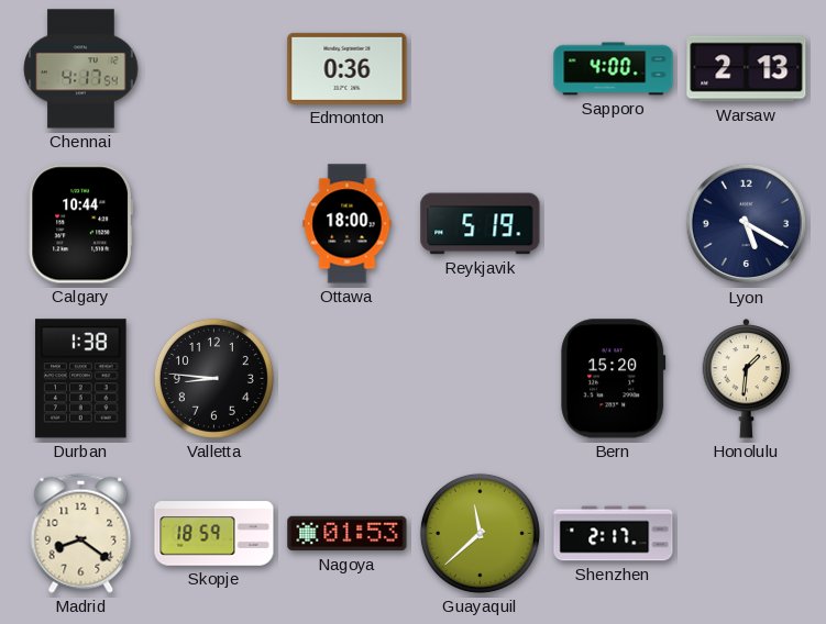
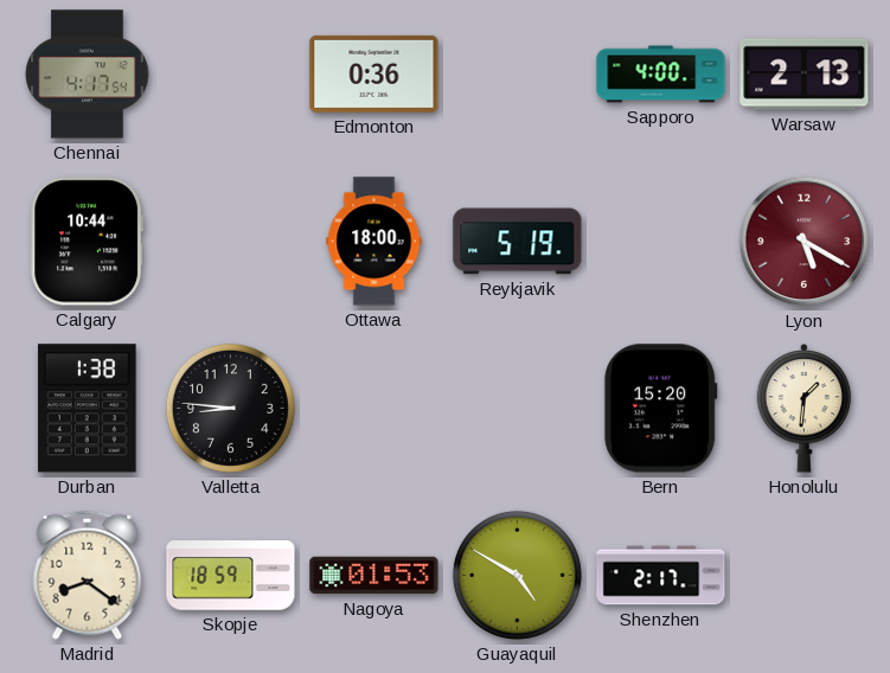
Lyon dial: navy -> burgundy
Guayaquil: 11:38 -> 4:50
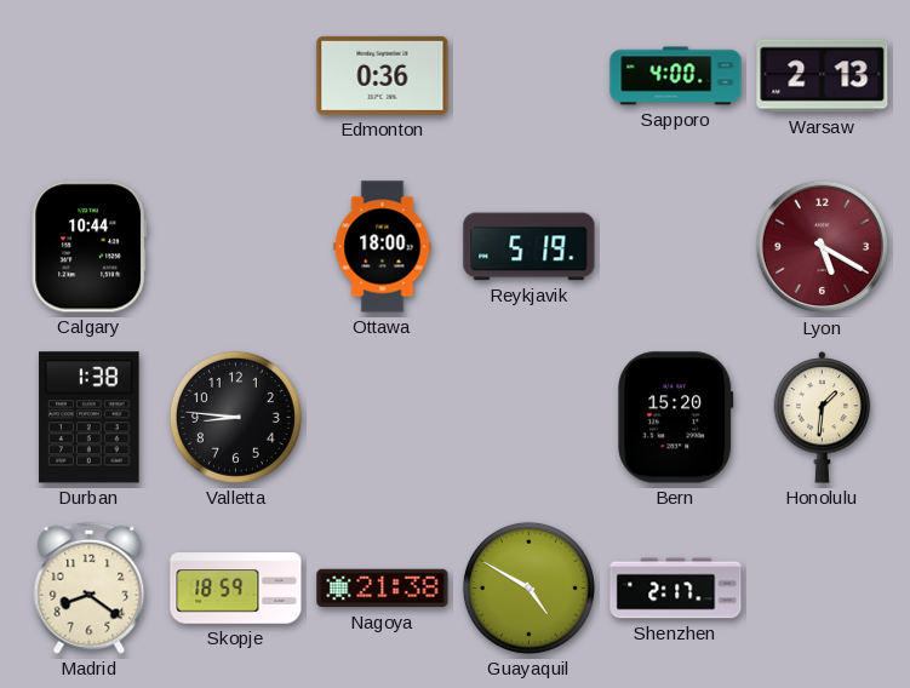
Chennai: 4:17 -> none
Nagoya: 01:53 -> 21:38
